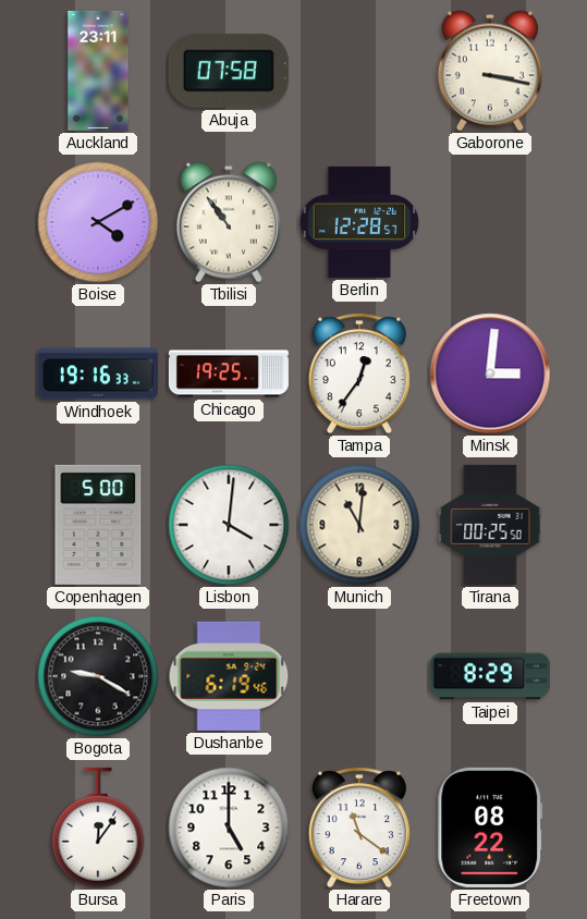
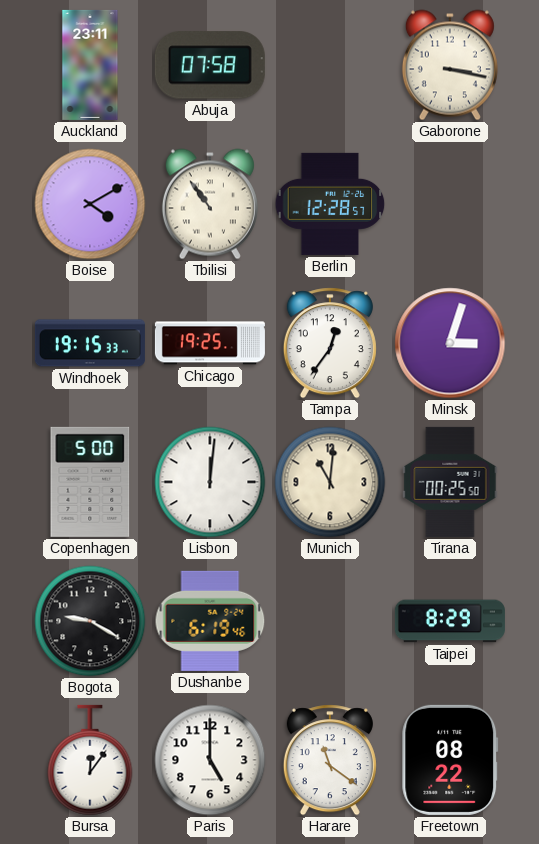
Windhoek: 19:16 -> 19:15
Minsk: 3:01 -> 3:03
Lisbon: 4:01 -> 12:01
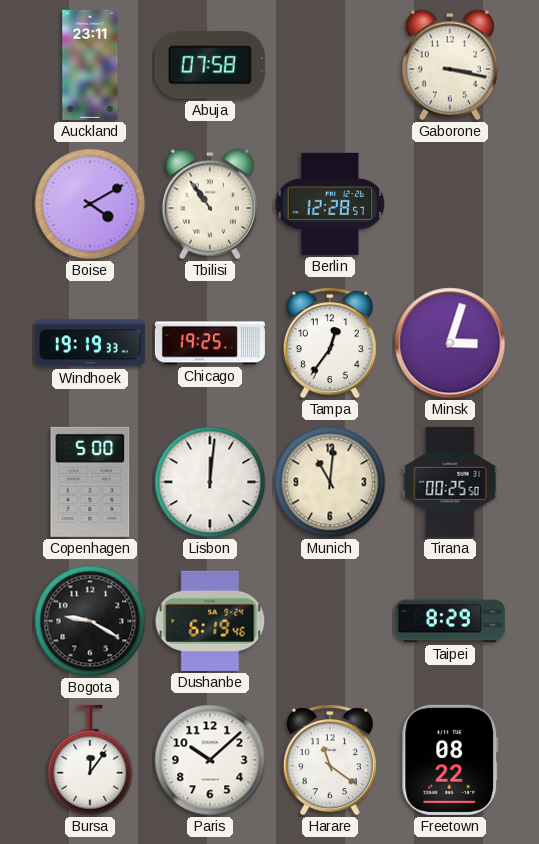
Windhoek: 19:15 -> 19:19
Paris: 5:00 -> 10:08
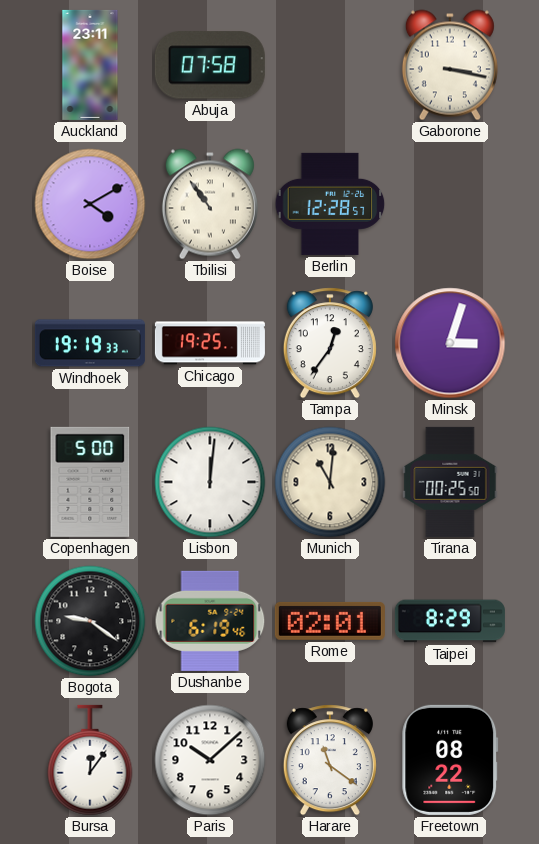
Bogota: 9:20 -> 9:21
Rome: none -> 02:01
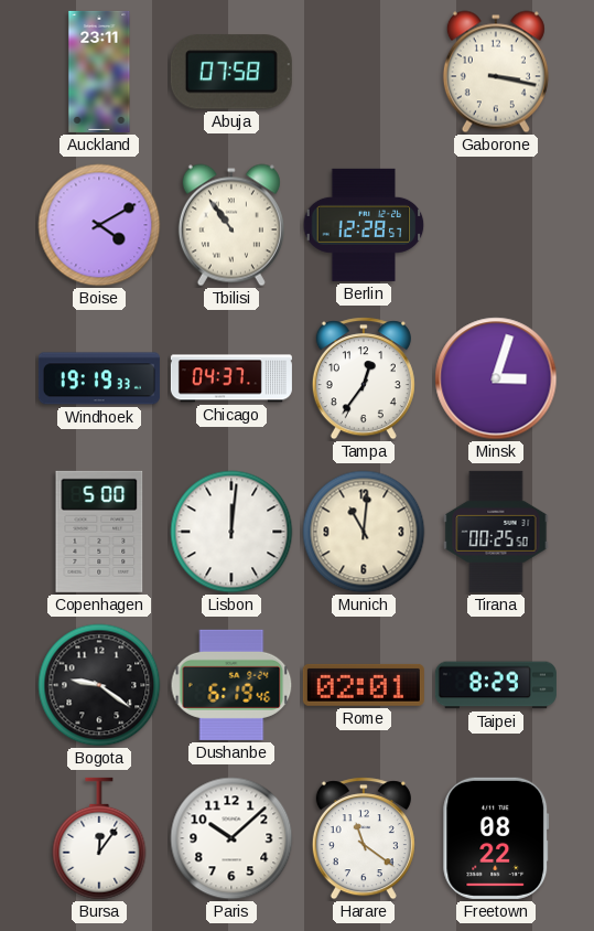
Chicago: 19:25 -> 04:37
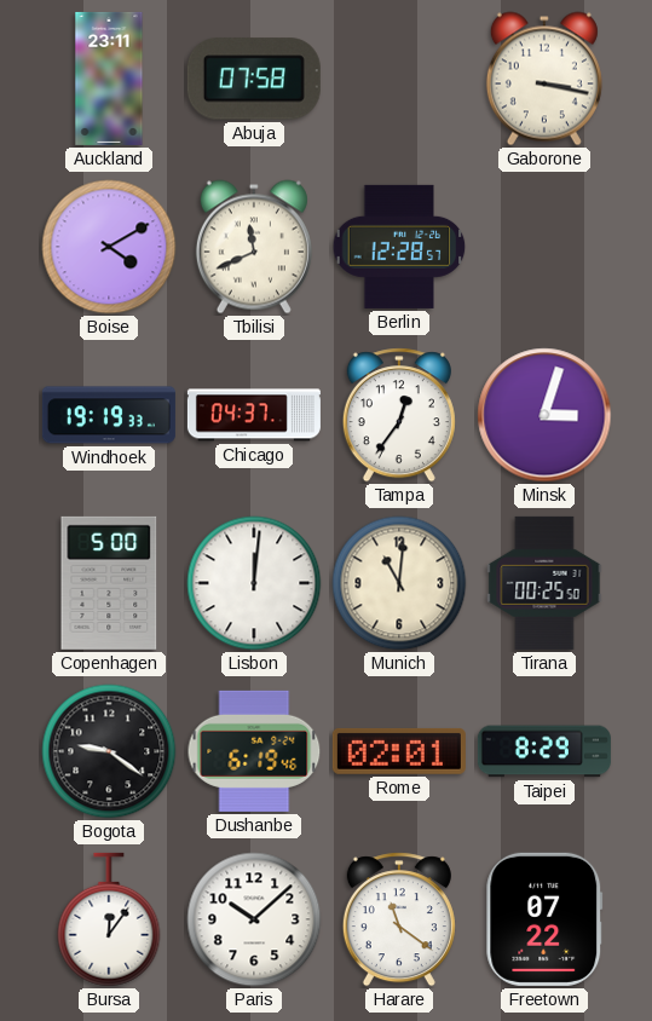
Tbilisi: 10:54 -> 11:41
Freetown: 08:22 -> 07:22
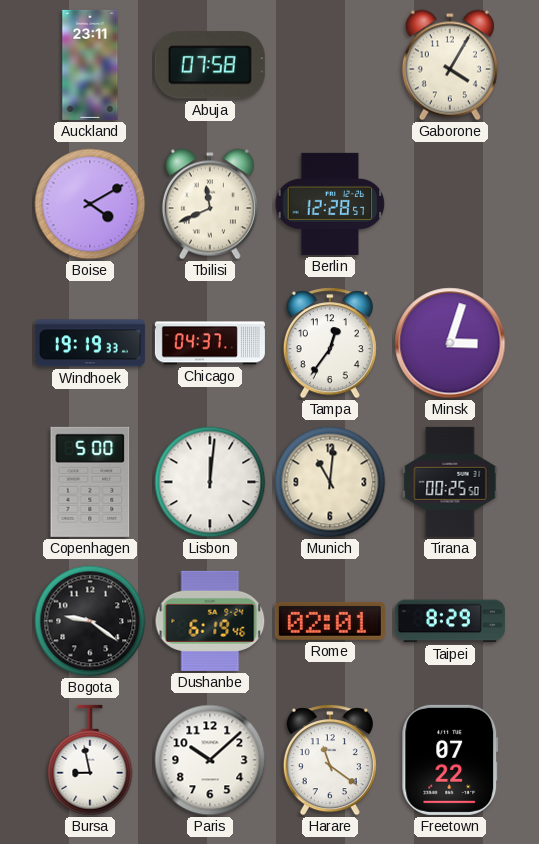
Gaborone: 3:17 -> 4:05
Bursa: 12:06 -> 8:58
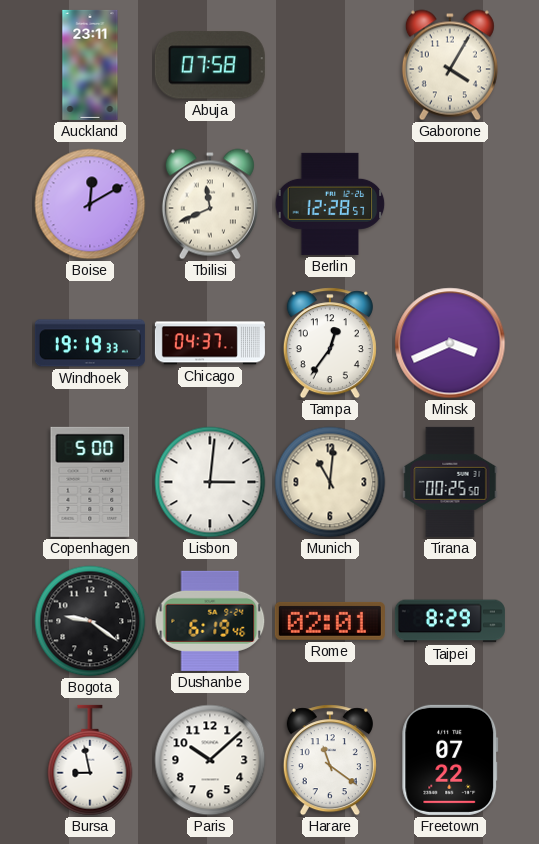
Boise: 4:10 -> 12:10
Minsk: 3:03 -> 3:41
Lisbon: 12:01 -> 3:01
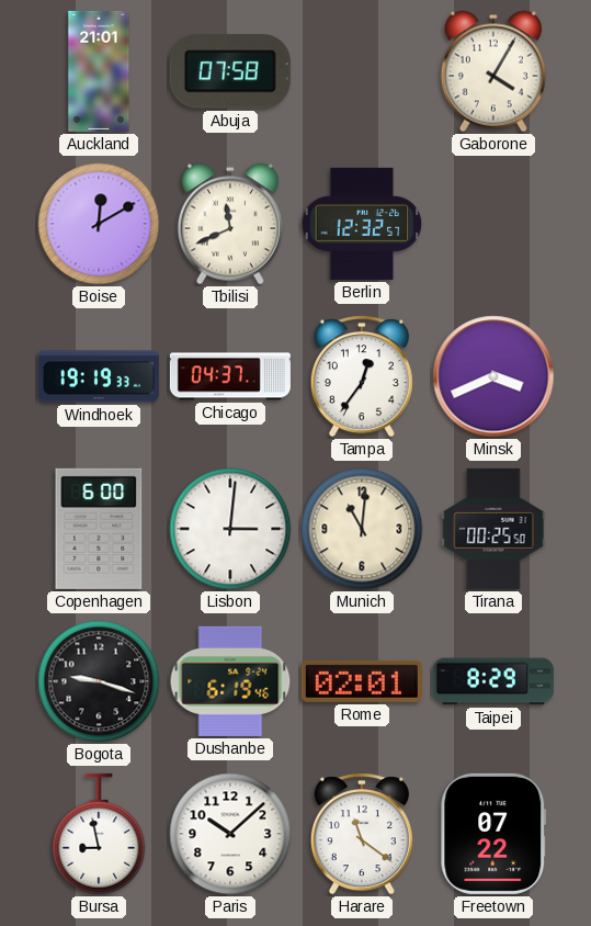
Auckland: 23:11 -> 21:01
Berlin: 12:28 -> 12:32
Copenhagen: 5:00 -> 6:00
Bogota: 9:21 -> 9:18
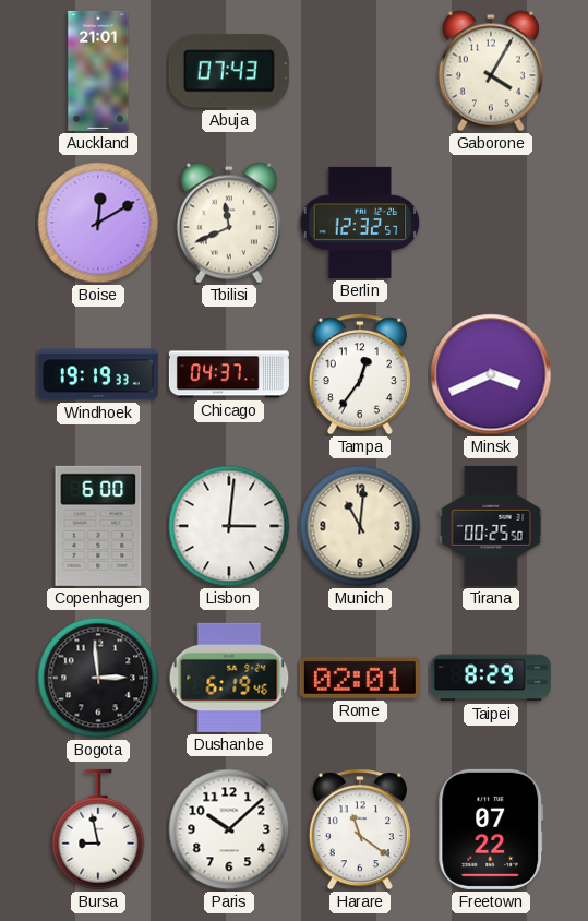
Abuja: 07:58 -> 07:43
Bogota: 9:18 -> 2:59
